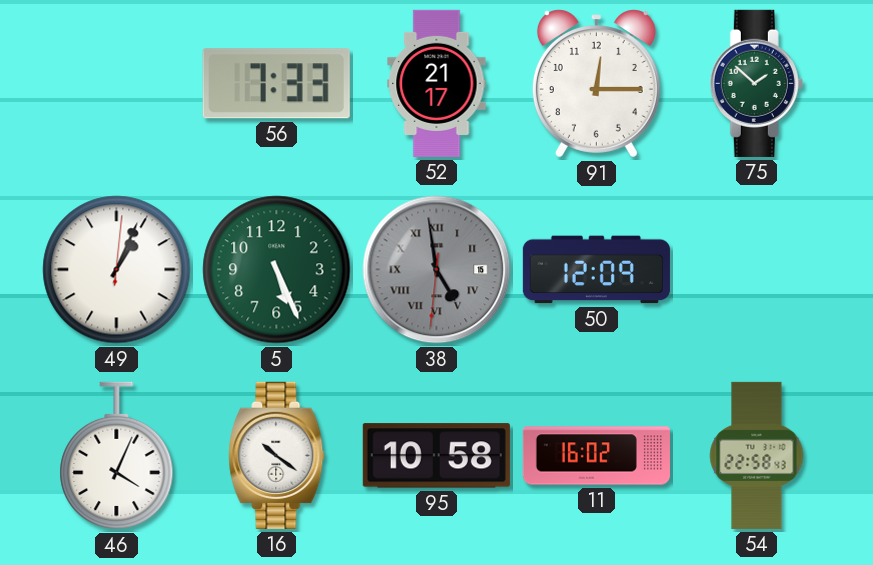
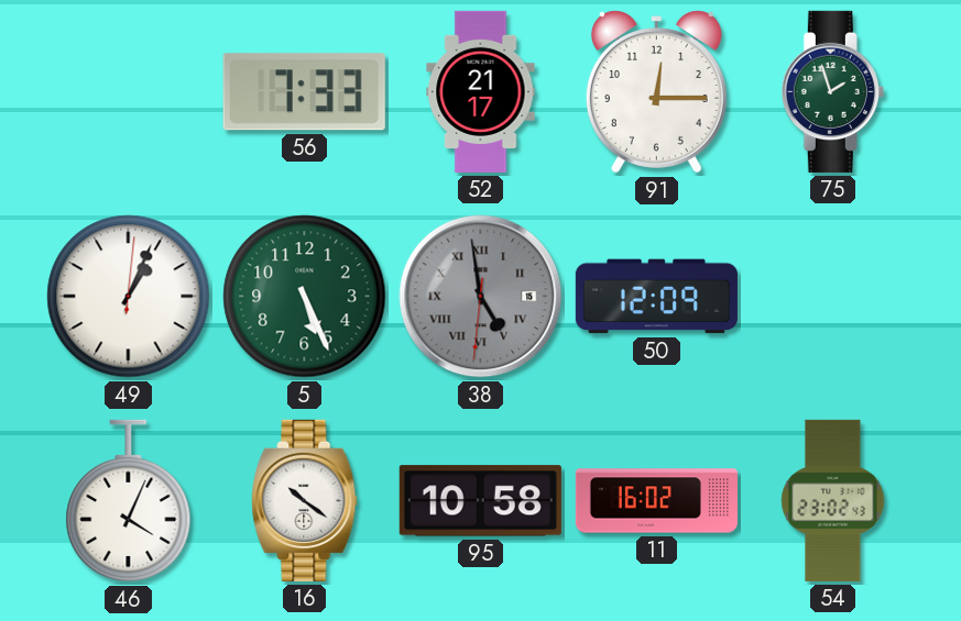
75: 1:52 -> 1:57
54: 22:58 -> 23:02
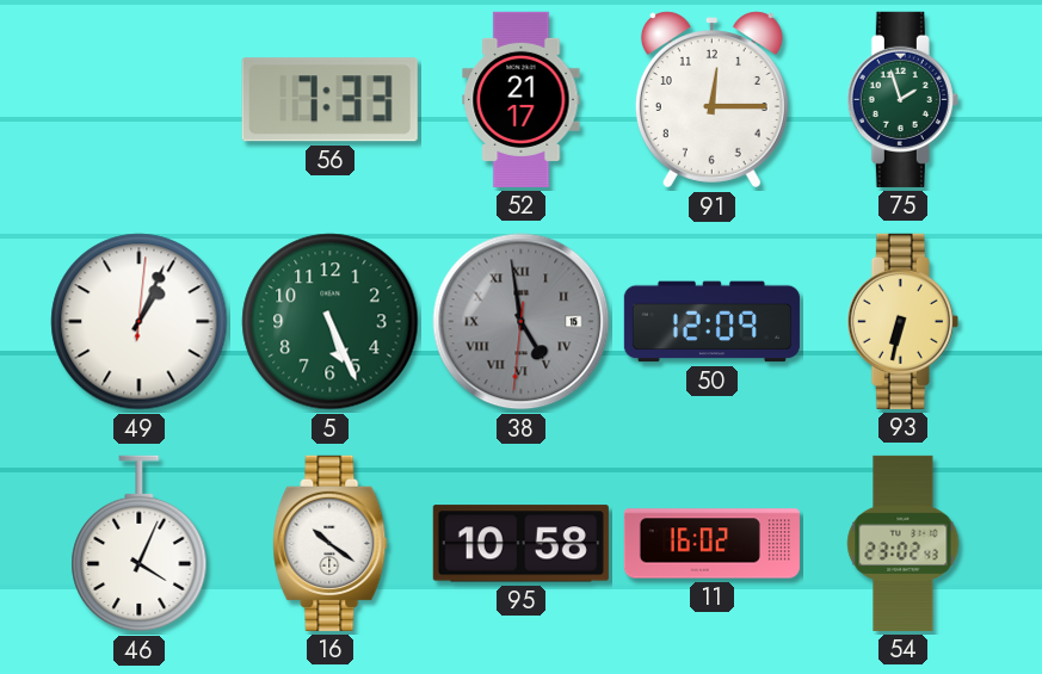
93: none -> 6:32
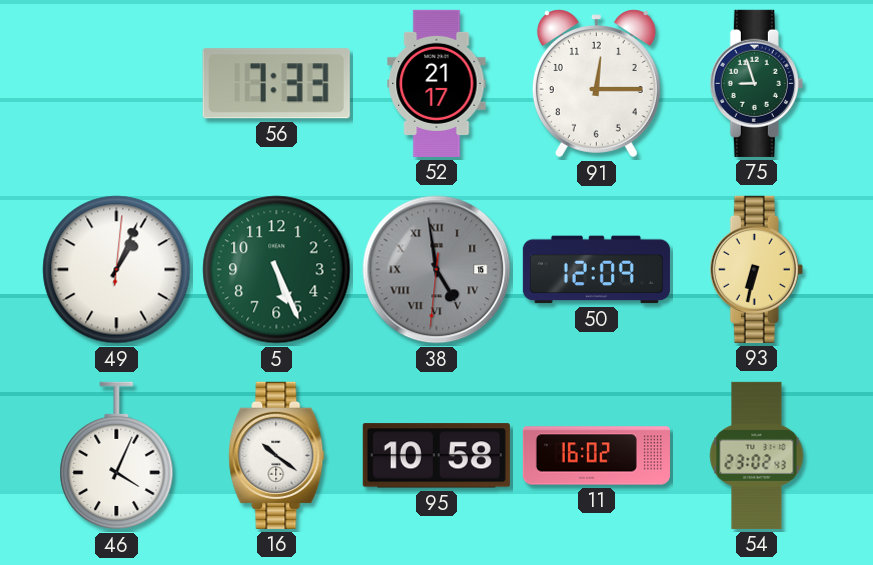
75: 1:57 -> 8:57
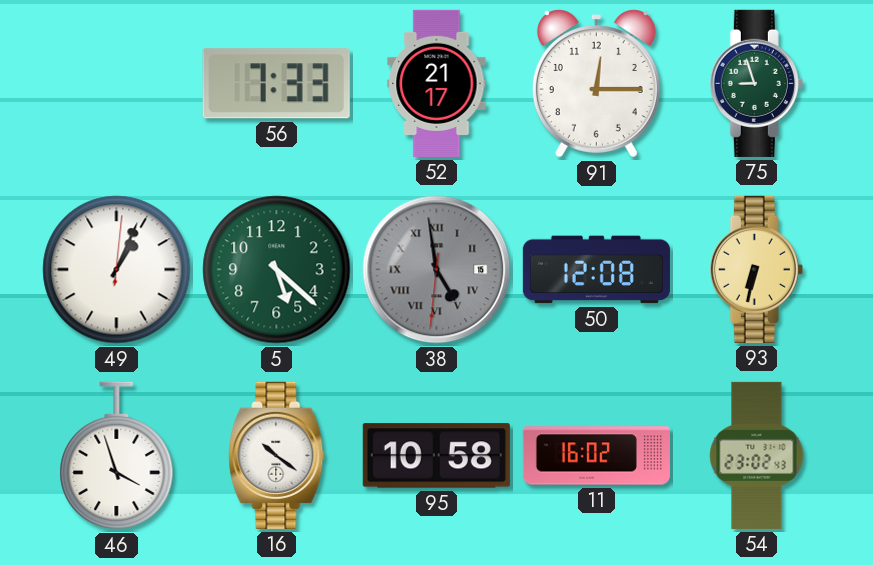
5: 5:26 -> 5:22
50: 12:09 -> 12:08
46: 4:04 -> 3:57
